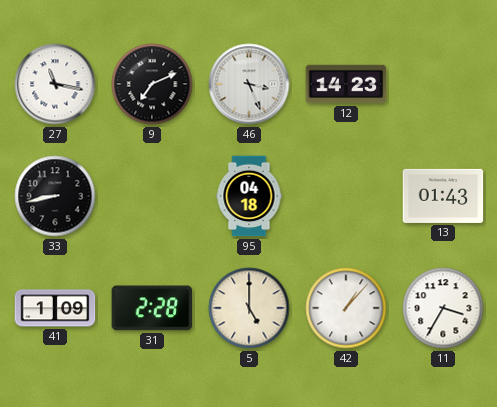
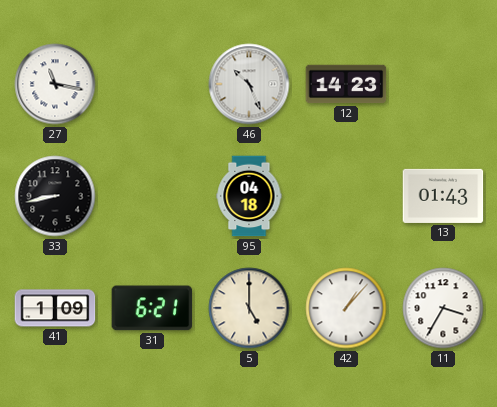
9: 7:11 -> none
46: 3:26 -> 10:26
31: 2:28 -> 6:21
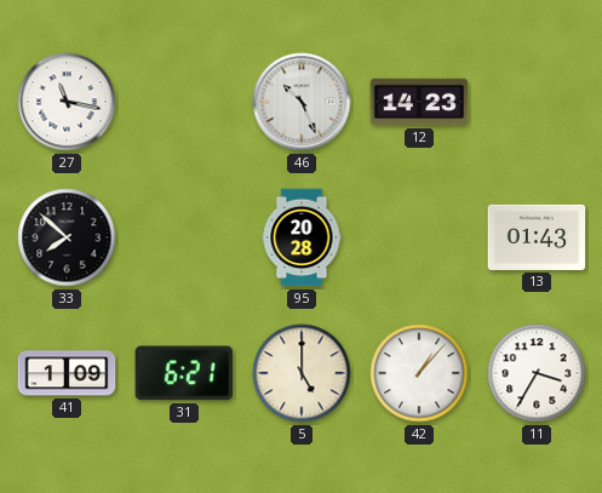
33: 8:43 -> 7:52
95: 04:18 -> 20:28
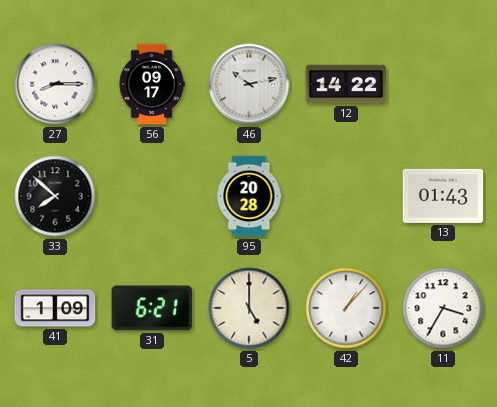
27: 11:17 -> 8:15
56: none -> 09:17
46: 10:26 -> 10:13
12: 14:23 -> 14:22
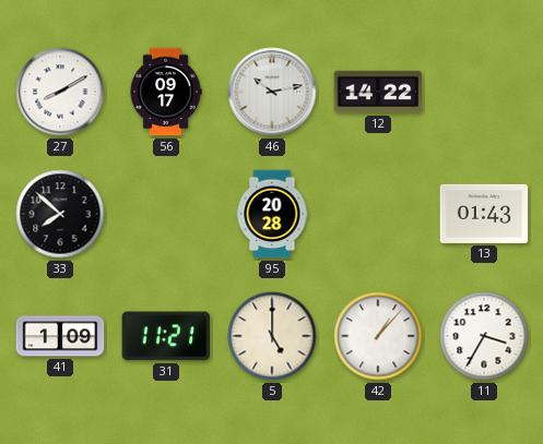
27: 8:15 -> 8:10
31: 6:21 -> 11:21
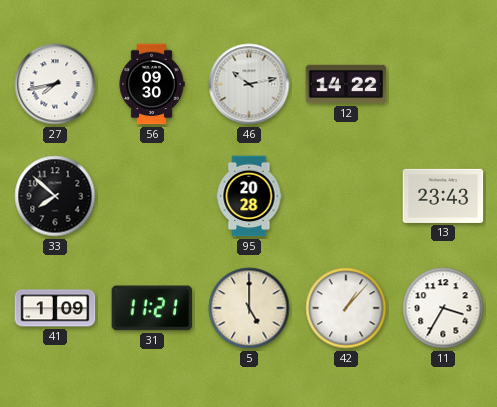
27: 8:10 -> 7:43
56: 09:17 -> 09:30
13: 01:43 -> 23:43
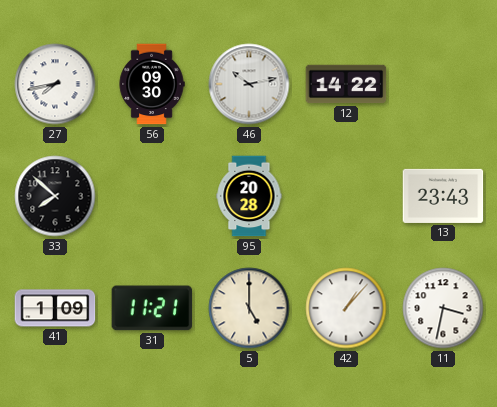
11: 3:35 -> 3:32
